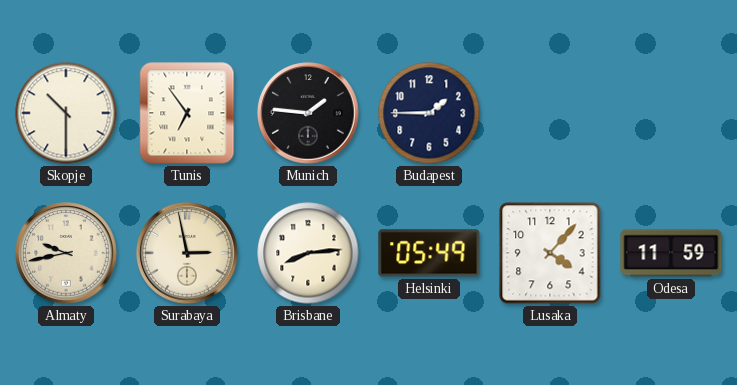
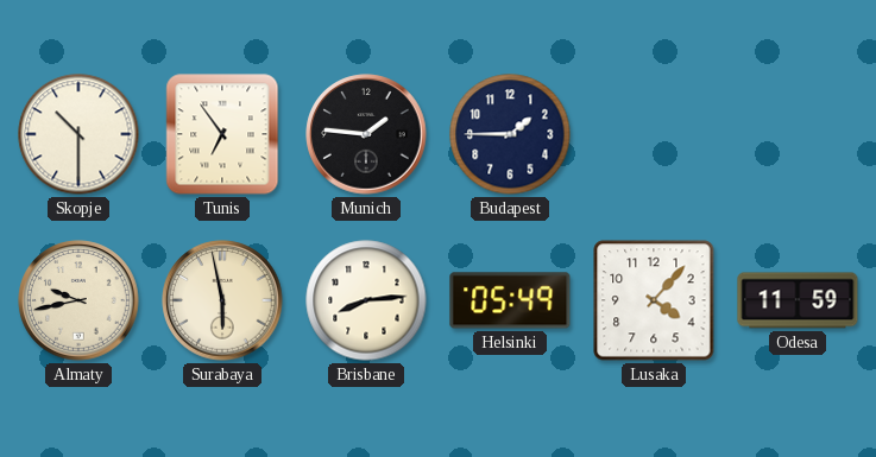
Surabaya: 2:58 -> 5:58
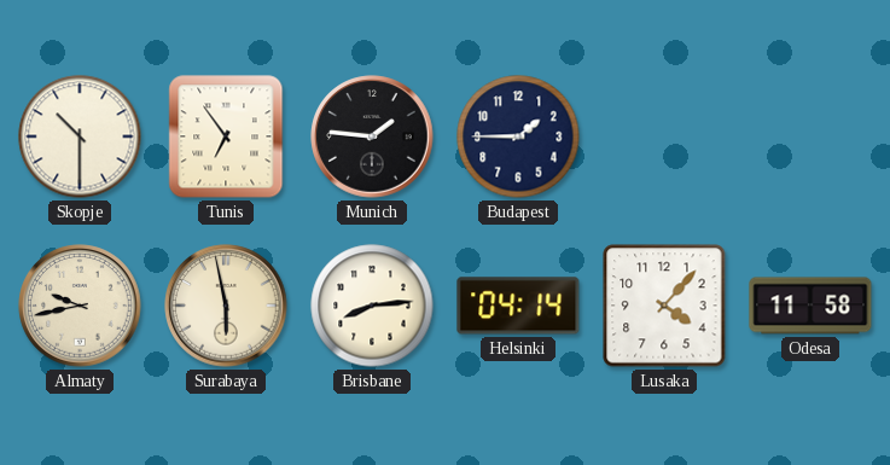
Helsinki: 05:49 -> 04:14
Odesa: 11:59 -> 11:58
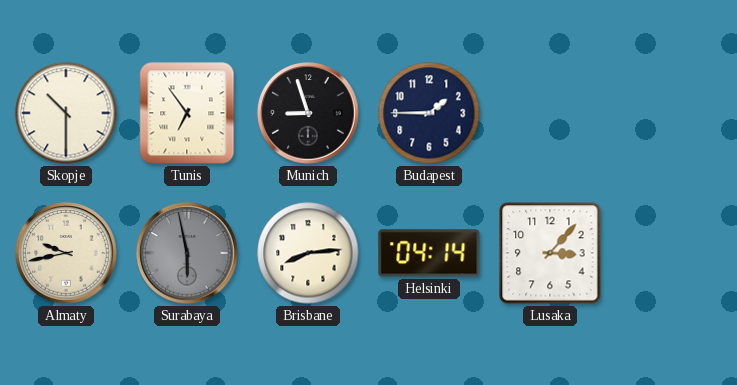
Munich: 1:46 -> 8:57
Surabaya dial: cream -> grey
Lusaka: 4:07 -> 3:07
Odesa: 11:58 -> none
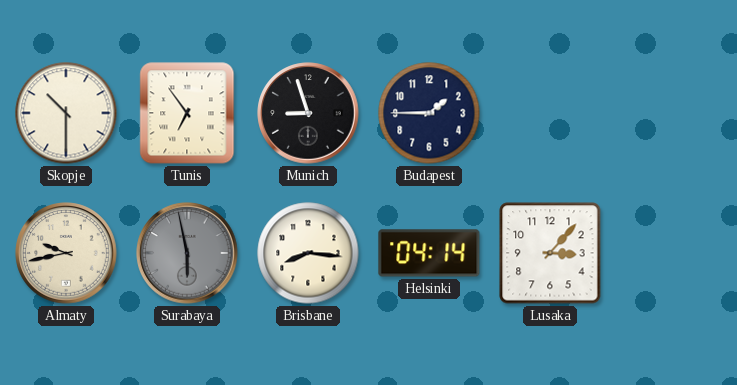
Brisbane: 8:14 -> 8:16
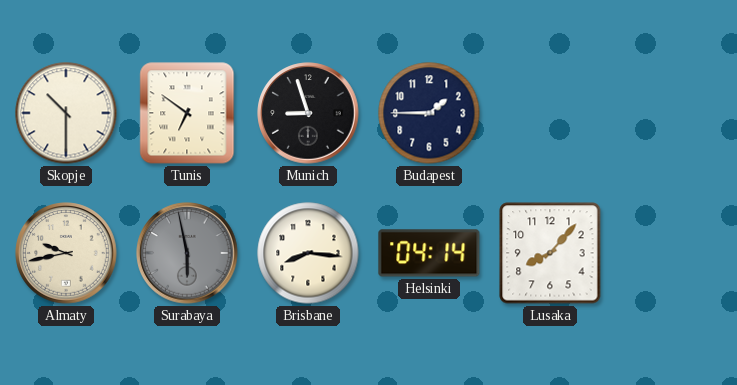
Tunis: 6:54 -> 6:51
Lusaka: 3:07 -> 8:07
